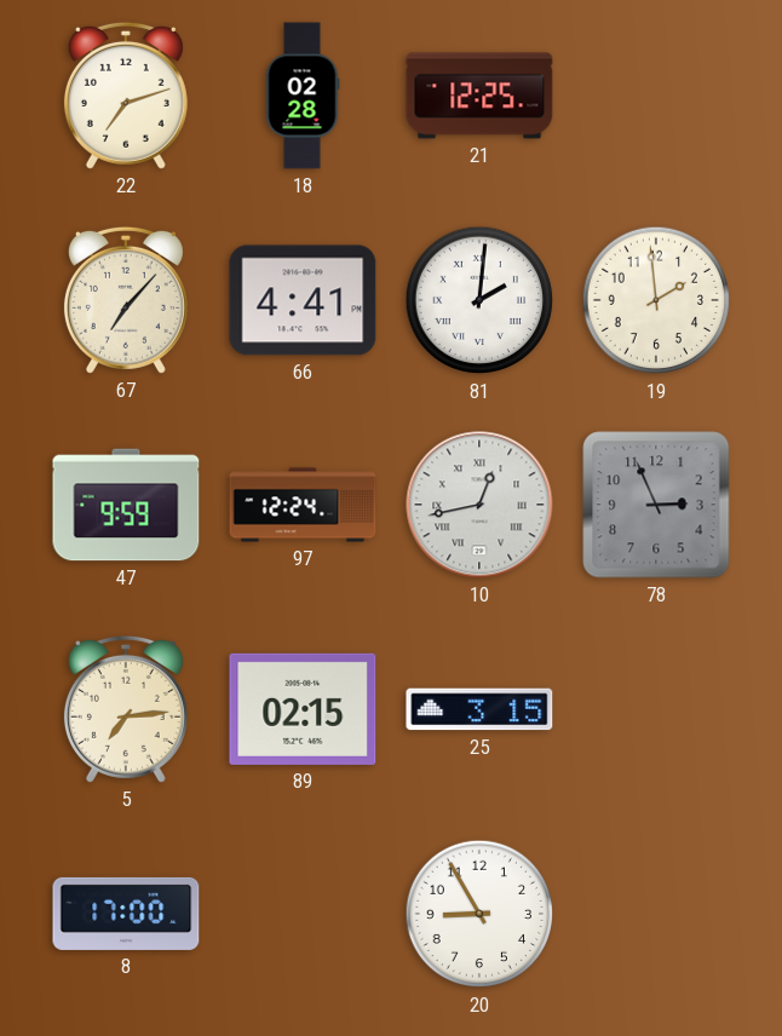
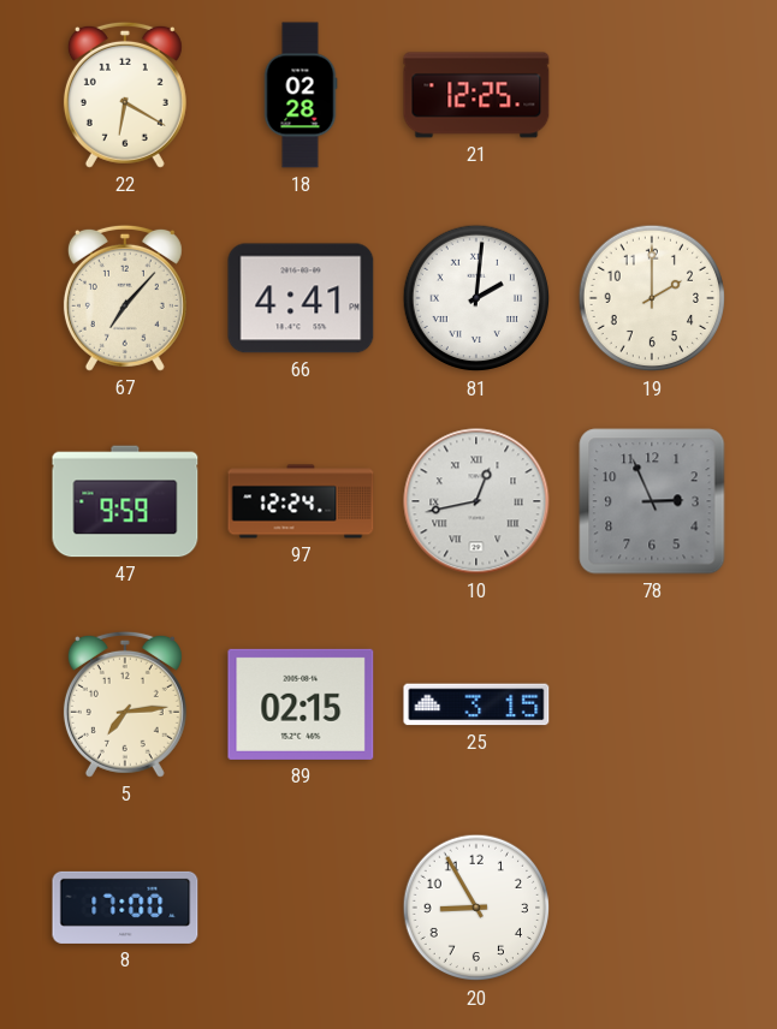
22: 7:12 -> 6:20
19: 1:59 -> 2:00
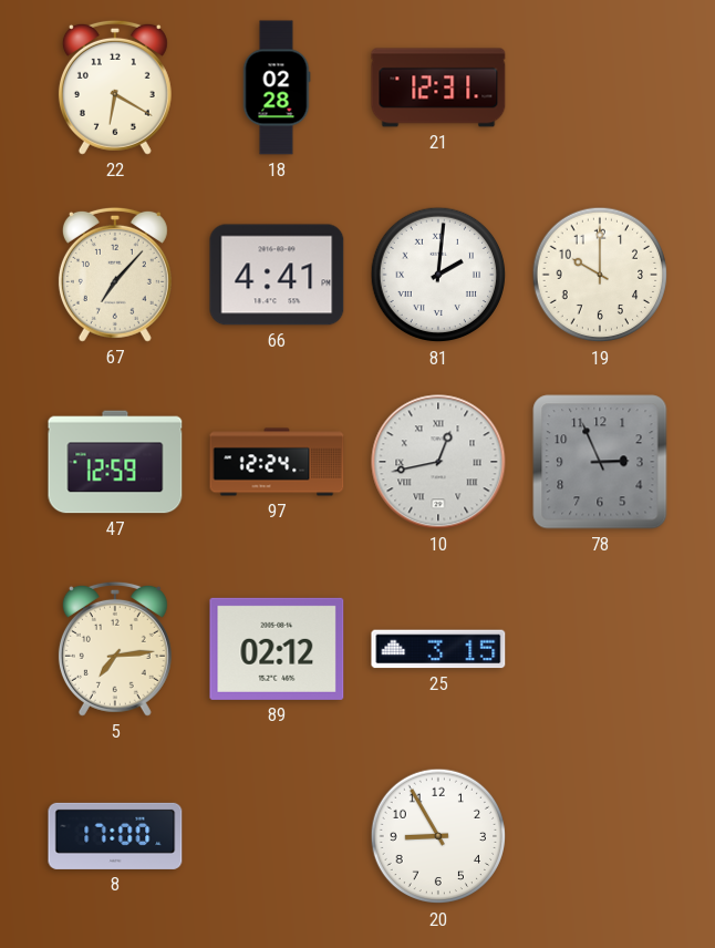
21: 12:25 -> 12:31
19: 2:00 -> 10:00
47: 9:59 -> 12:59
89: 02:15 -> 02:12
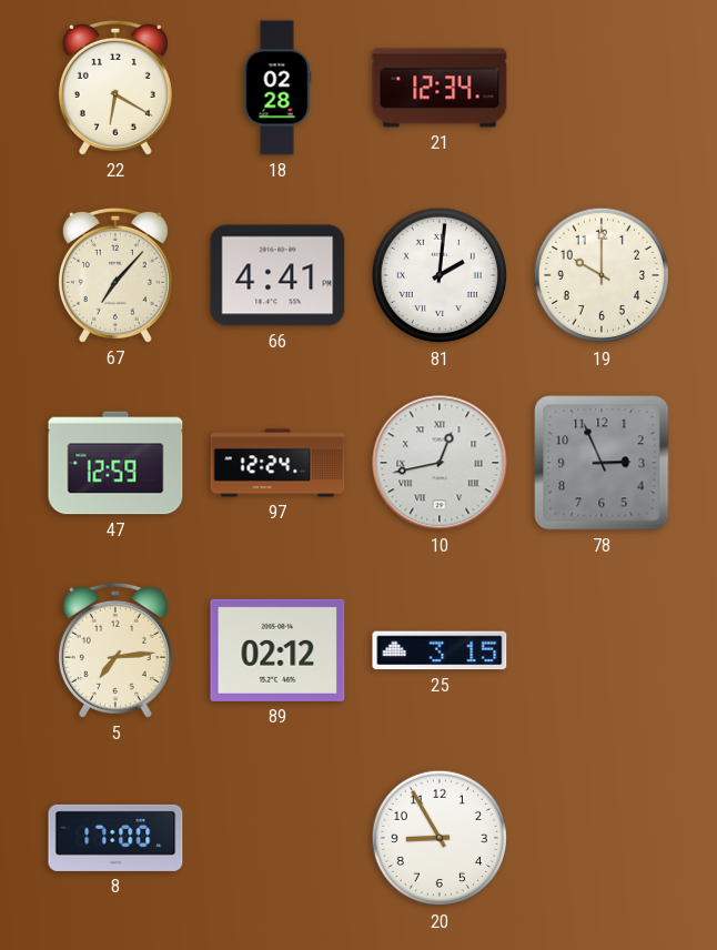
21: 12:31 -> 12:34
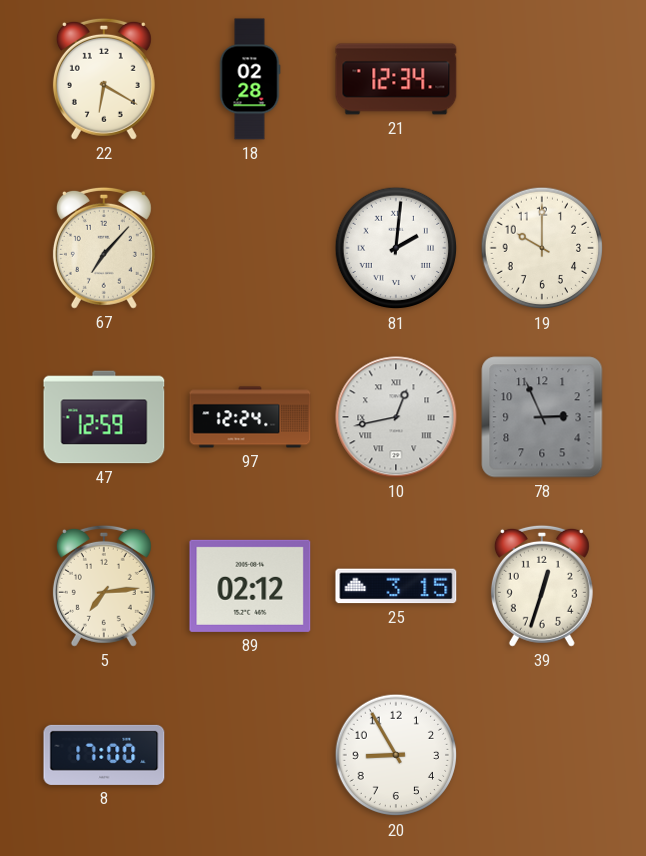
66: 4:41 -> none
39: none -> 12:33
